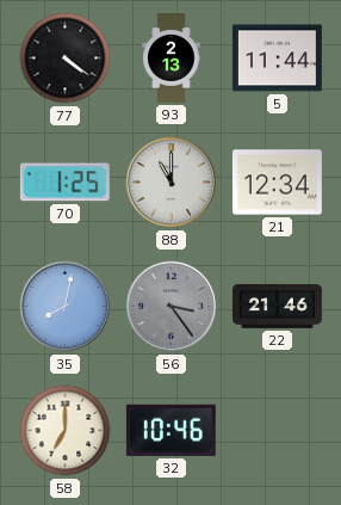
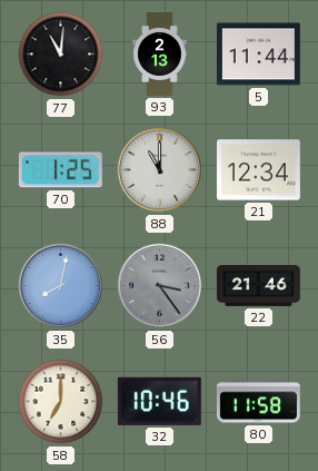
77: 4:21 -> 11:01
80: none -> 11:58
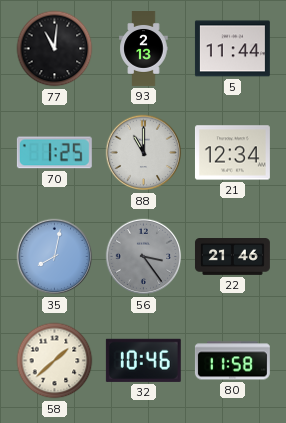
58: 7:00 -> 1:38
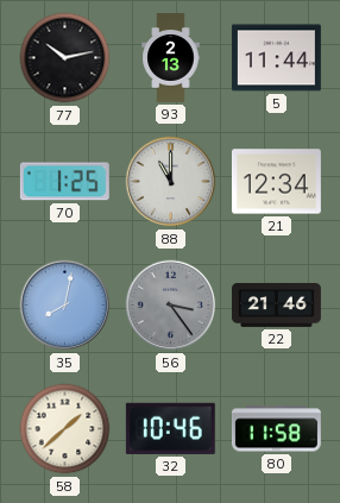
77: 11:01 -> 10:13
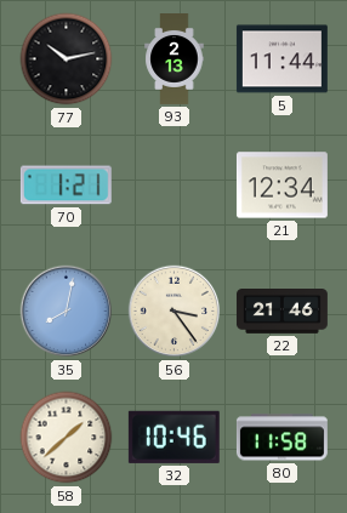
70: 1:25 -> 1:21
88: 11:00 -> none
56 dial: grey -> cream
